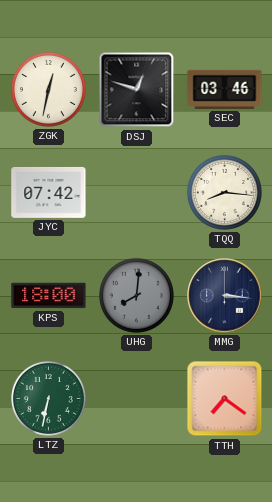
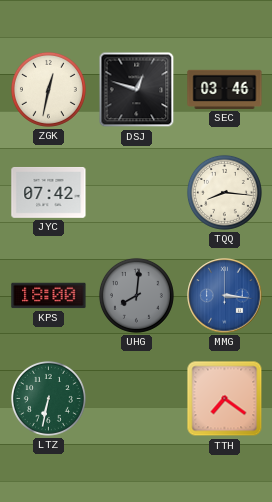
MMG dial: navy -> blue
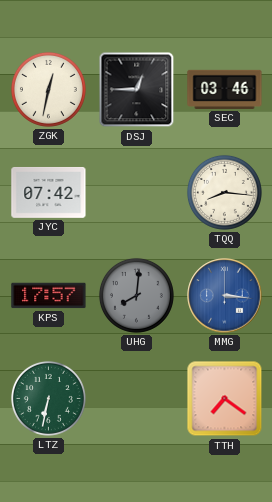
DSJ: 12:48 -> 12:45
KPS: 18:00 -> 17:57
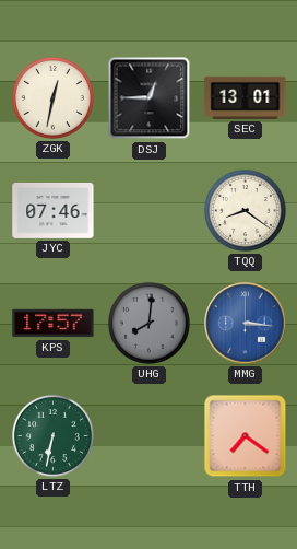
SEC: 03:46 -> 13:01
JYC: 07:42 -> 07:46
TQQ: 8:16 -> 8:21
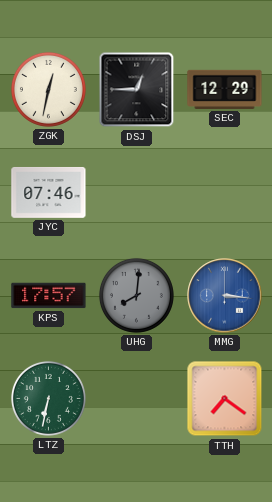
SEC: 13:01 -> 12:29
TQQ: 8:21 -> none
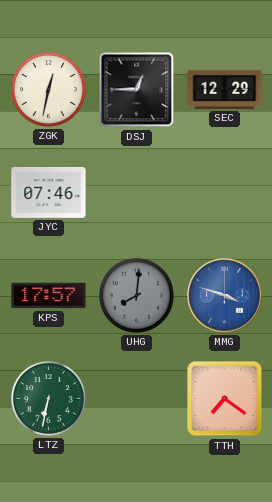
MMG: 3:16 -> 3:48
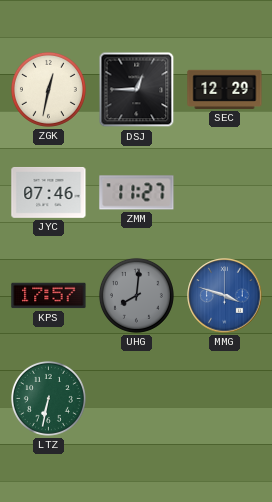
ZMM: none -> 11:27
TTH: 7:21 -> none
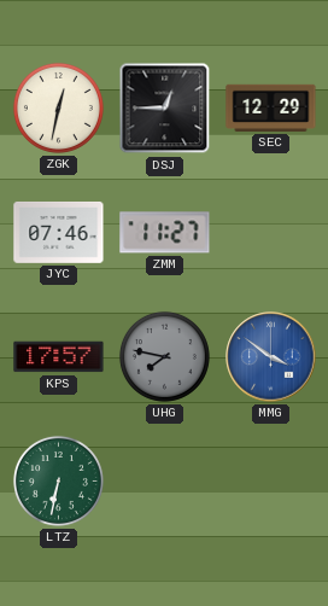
UHG: 8:01 -> 7:47
MMG: 3:48 -> 3:51
